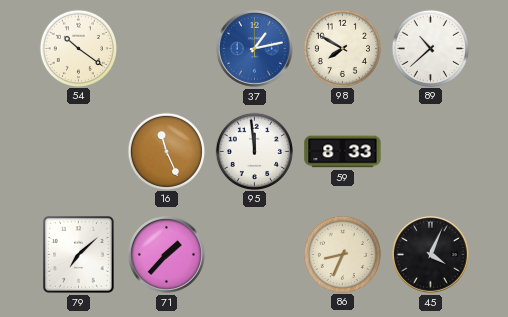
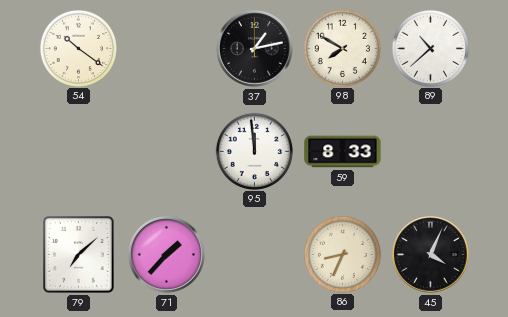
37 dial: blue -> black
16: 11:26 -> none
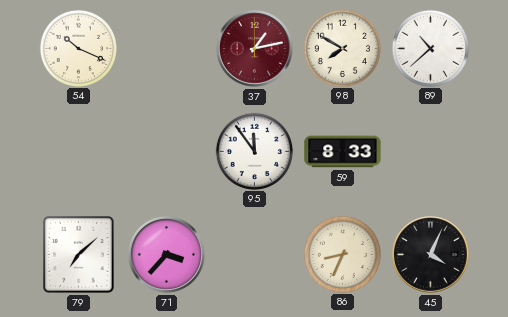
54: 10:21 -> 10:19
37 dial: black -> burgundy
95: 11:59 -> 11:54
71: 1:37 -> 3:37
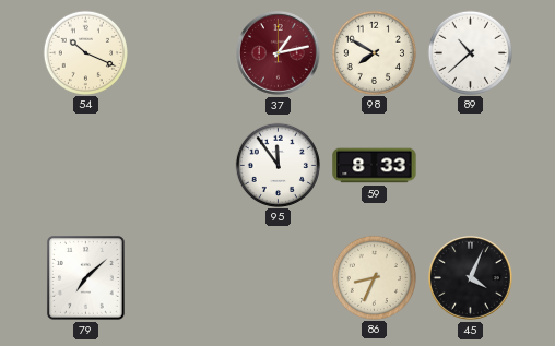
71: 3:37 -> none
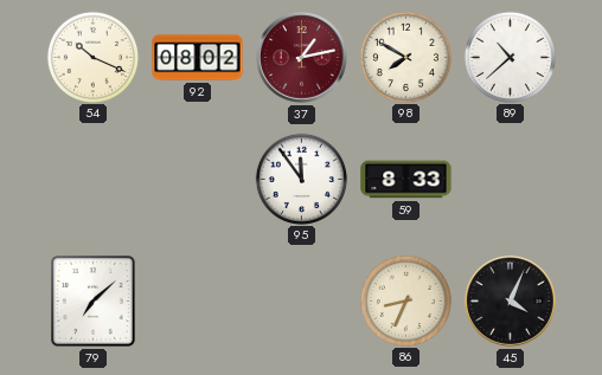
92: none -> 08:02
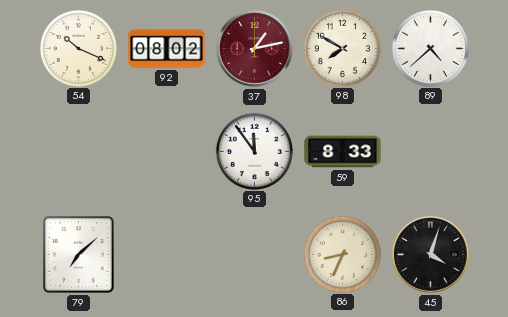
89: 10:38 -> 4:38
45: 4:04 -> 4:03
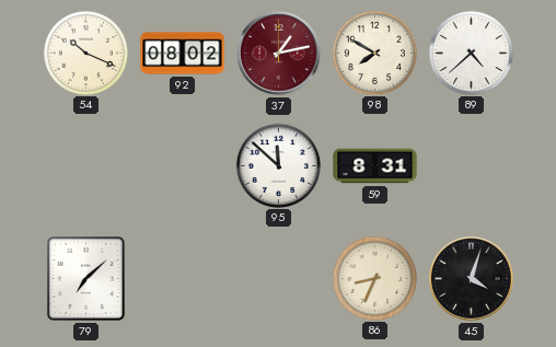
95: 11:54 -> 11:52
59: 8:33 -> 8:31
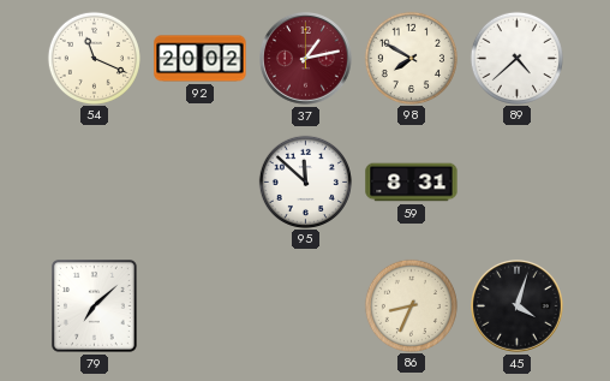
54: 10:19 -> 11:19
92: 08:02 -> 20:02
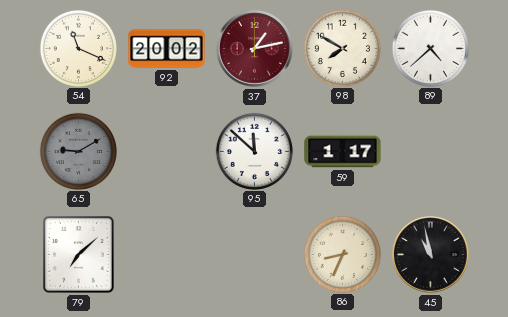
65: none -> 9:10
59: 8:31 -> 1:17
45: 4:03 -> 10:58
